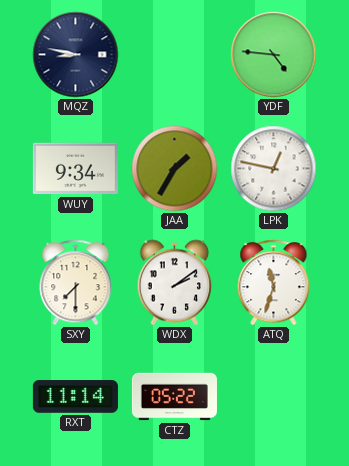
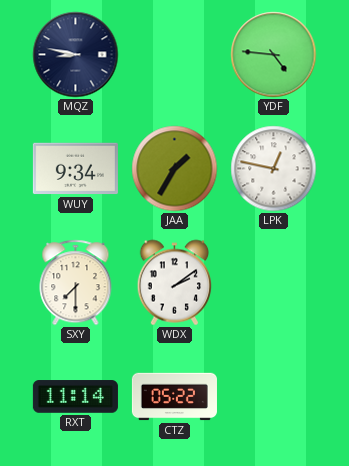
ATQ: 11:33 -> none
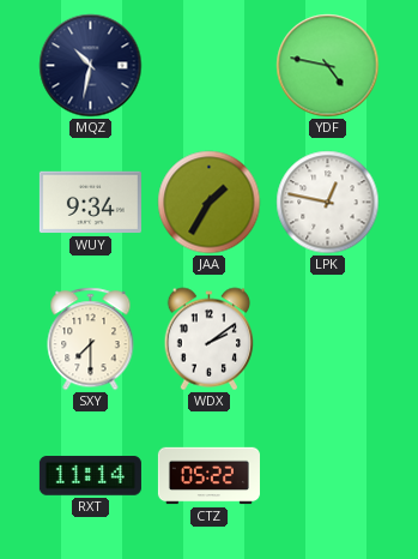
MQZ: 8:47 -> 10:32
YDF: 4:46 -> 4:47
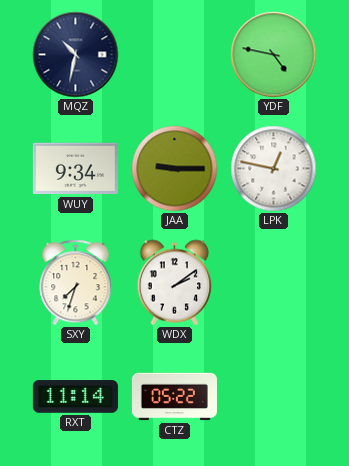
JAA: 1:35 -> 9:15
SXY: 7:30 -> 7:33
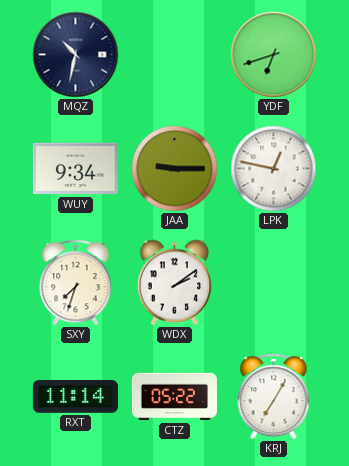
YDF: 4:47 -> 6:42
KRJ: none -> 7:05
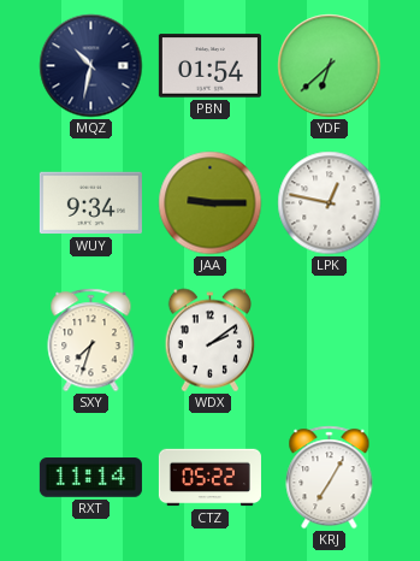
PBN: none -> 01:54
YDF: 6:42 -> 6:38
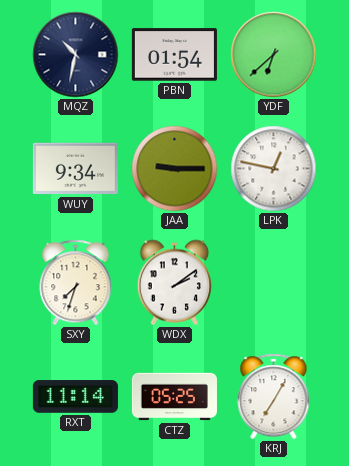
CTZ: 05:22 -> 05:25
